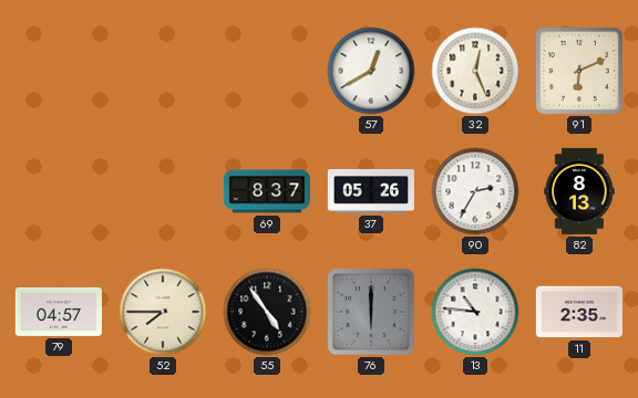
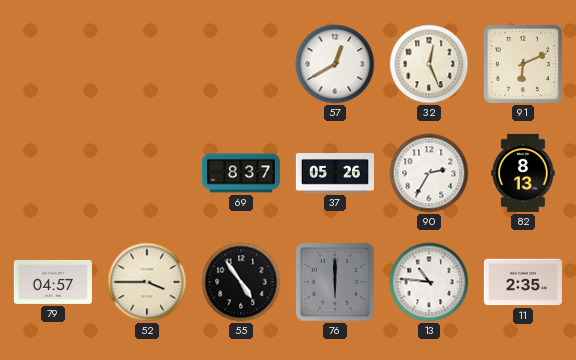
52: 7:45 -> 3:45
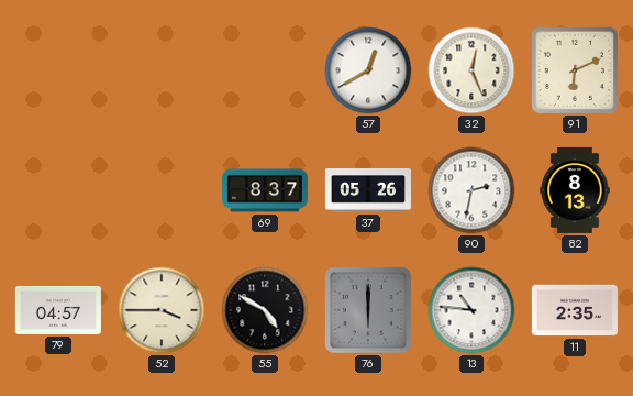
90: 2:35 -> 2:32
55: 4:54 -> 4:50
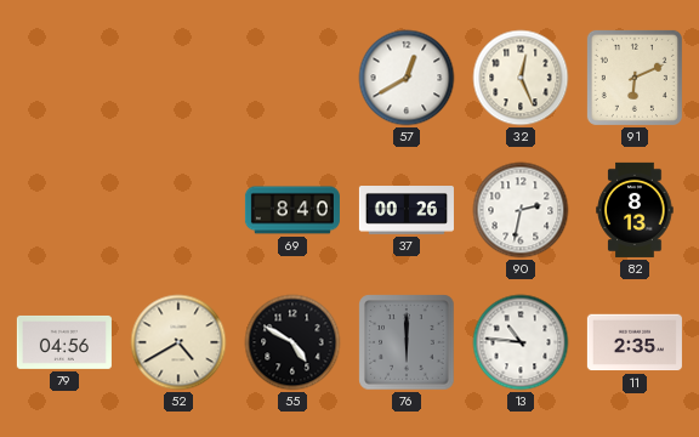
69: 8:37 -> 8:40
37: 05:26 -> 00:26
79: 04:57 -> 04:56
52: 3:45 -> 4:40
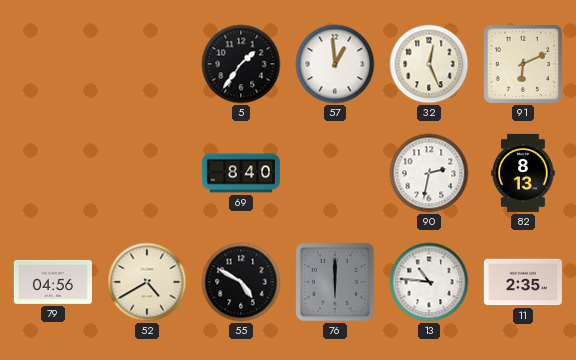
5: none -> 1:36
57: 12:40 -> 12:59
37: 00:26 -> none
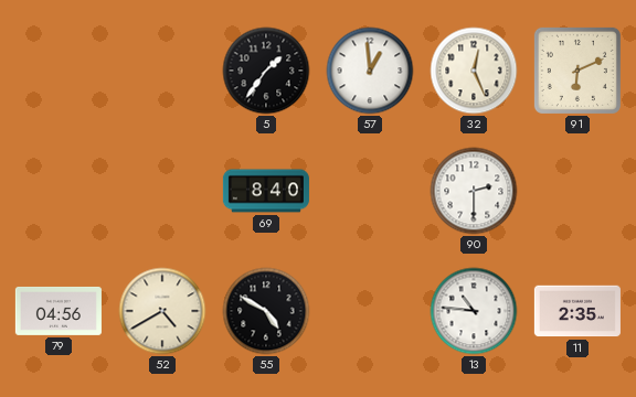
90: 2:32 -> 2:30
82: 8:13 -> none
76: 6:00 -> none
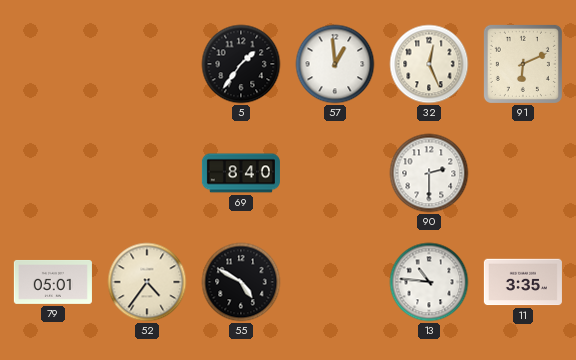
79: 04:56 -> 05:01
52: 4:40 -> 4:36
11: 2:35 -> 3:35
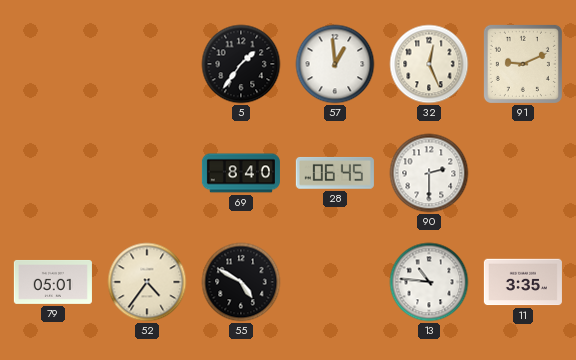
91: 6:11 -> 9:11
28: none -> 06:45
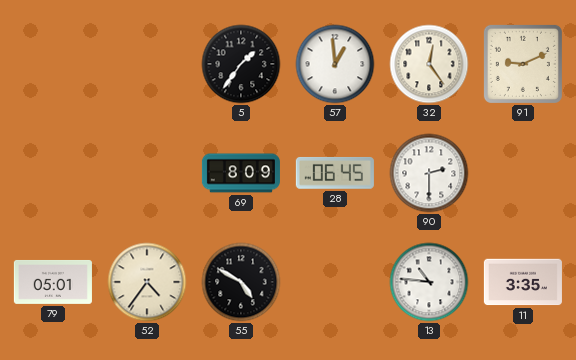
32: 12:26 -> 12:24
69: 8:40 -> 8:09
